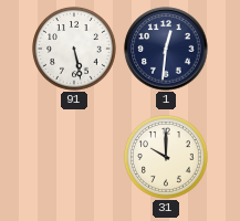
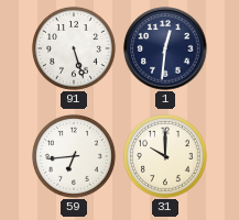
91: 5:28 -> 5:27
59: none -> 6:44
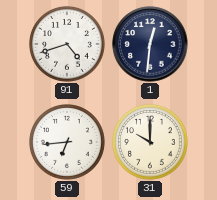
91: 5:27 -> 4:42
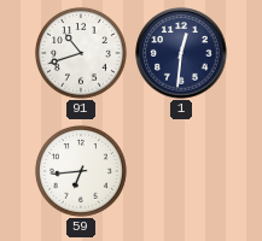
91: 4:42 -> 10:42
31: 10:00 -> none
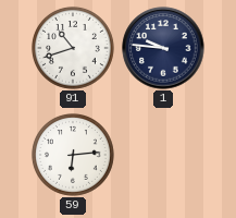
1: 12:31 -> 9:46
59: 6:44 -> 6:14
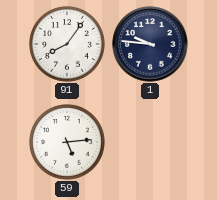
91: 10:42 -> 8:06
59: 6:14 -> 5:14
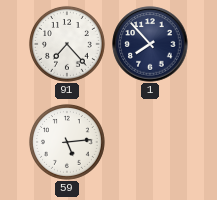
91: 8:06 -> 7:23
1: 9:46 -> 7:53
